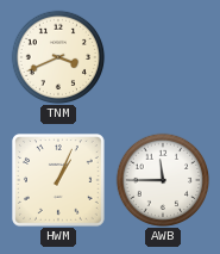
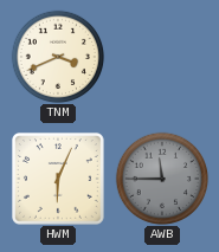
HWM: 1:04 -> 6:04
AWB dial: white -> grey
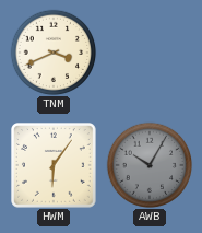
HWM: 6:04 -> 6:06
AWB: 11:45 -> 10:05
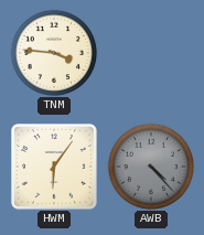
TNM: 3:41 -> 3:46
AWB: 10:05 -> 4:23
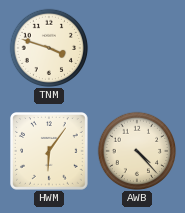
TNM: 3:46 -> 3:48
AWB dial: grey -> cream
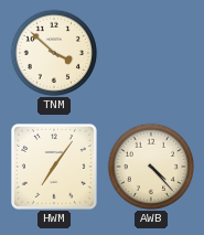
TNM: 3:48 -> 3:52
HWM: 6:06 -> 7:06
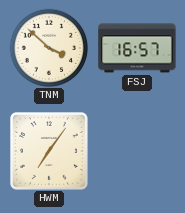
FSJ: none -> 16:57
AWB: 4:23 -> none
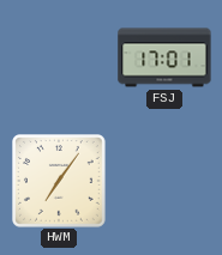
TNM: 3:52 -> none
FSJ: 16:57 -> 17:01
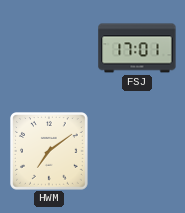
HWM: 7:06 -> 7:09
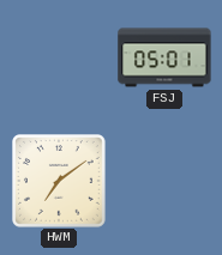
FSJ: 17:01 -> 05:01
